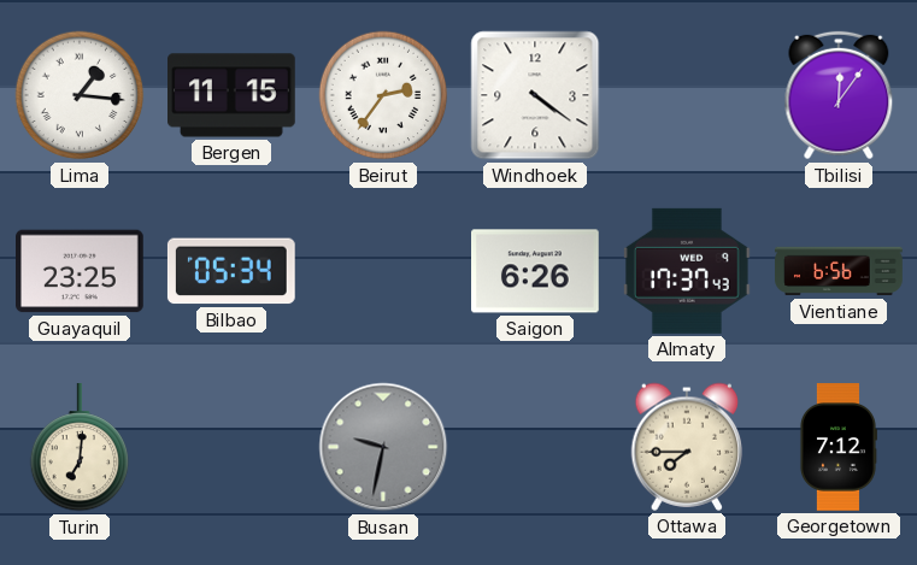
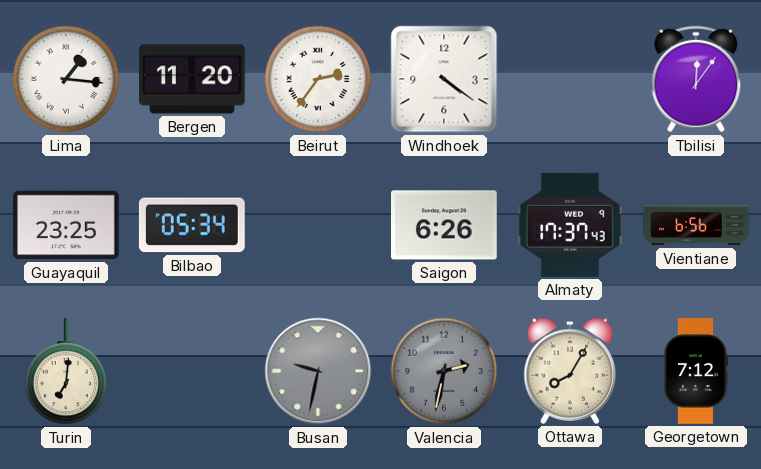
Bergen: 11:15 -> 11:20
Valencia: none -> 2:32
Ottawa: 7:45 -> 8:05
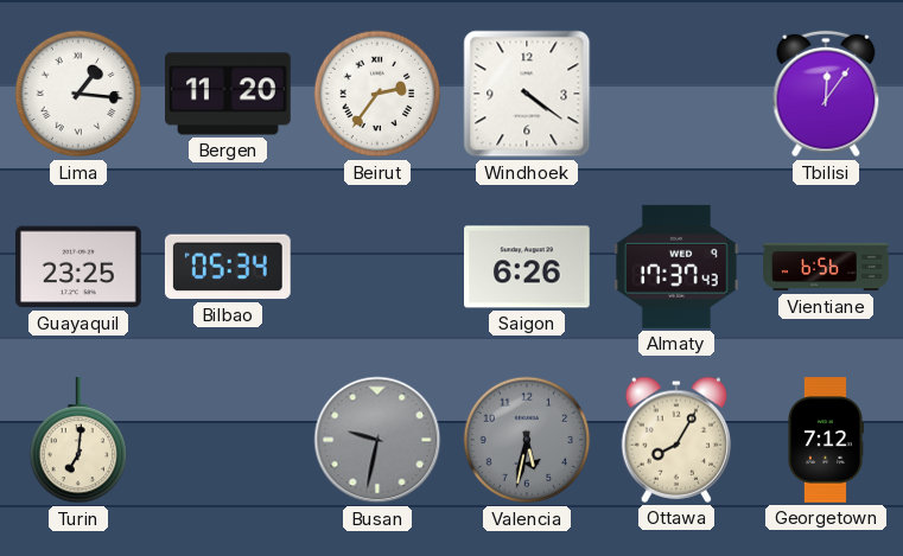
Valencia: 2:32 -> 5:32
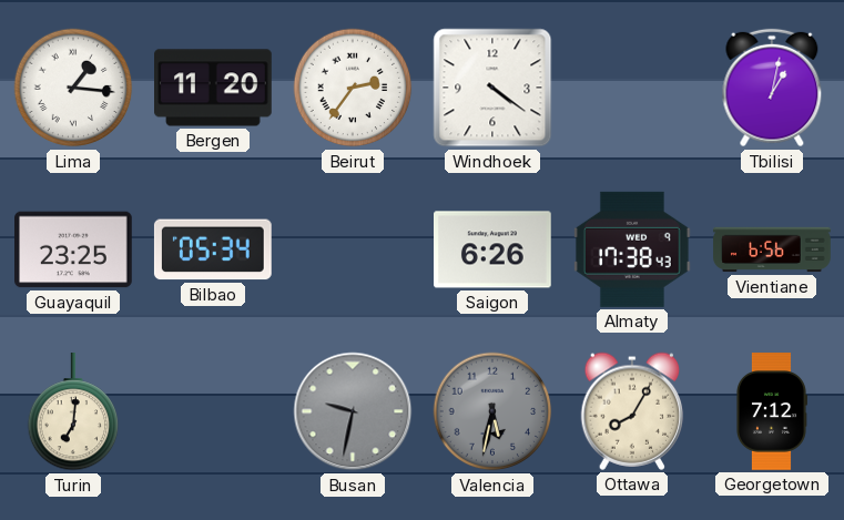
Tbilisi: 12:06 -> 1:02
Almaty: 17:37 -> 17:38
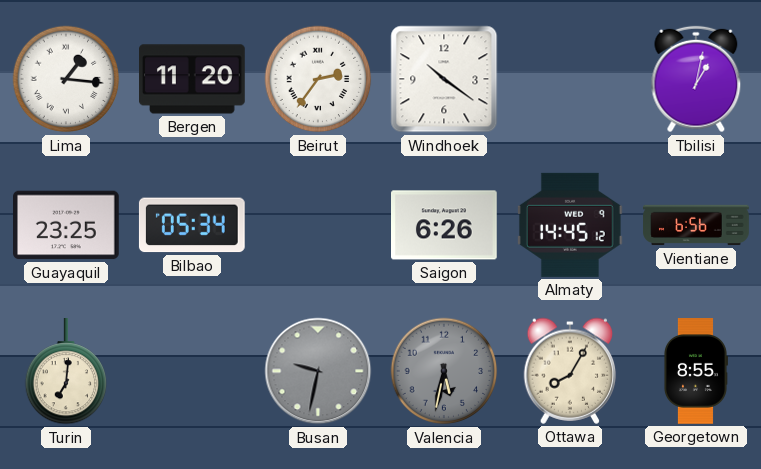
Windhoek: 4:21 -> 10:21
Almaty: 17:38 -> 14:45
Georgetown: 7:12 -> 8:55
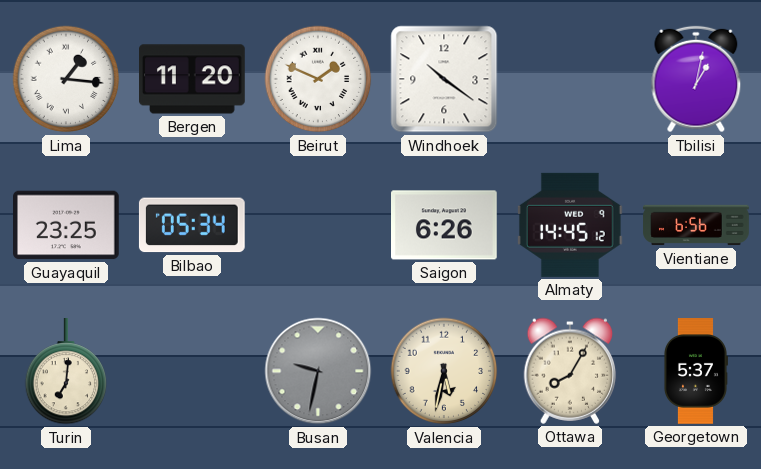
Beirut: 2:36 -> 1:49
Valencia dial: grey -> cream
Georgetown: 8:55 -> 5:37
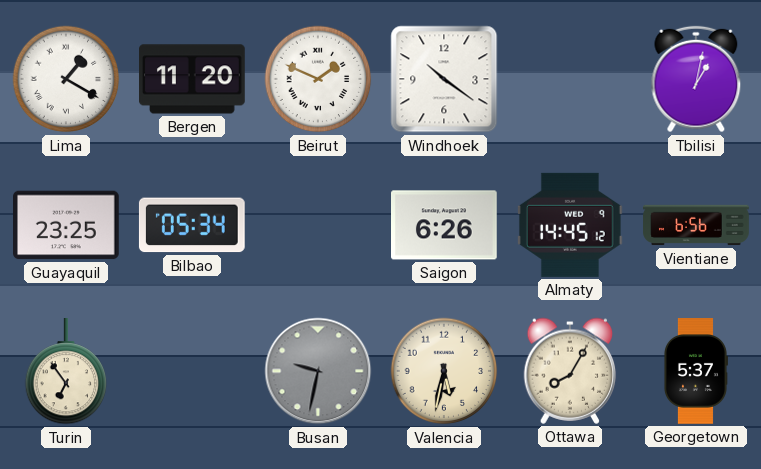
Lima: 1:16 -> 1:20
Turin: 7:01 -> 6:54
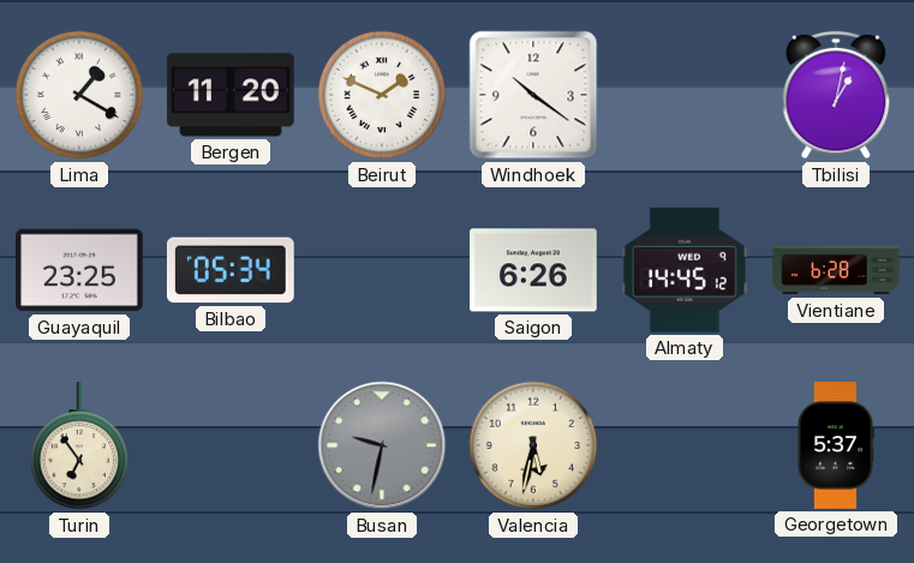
Vientiane: 6:56 -> 6:28
Ottawa: 8:05 -> none
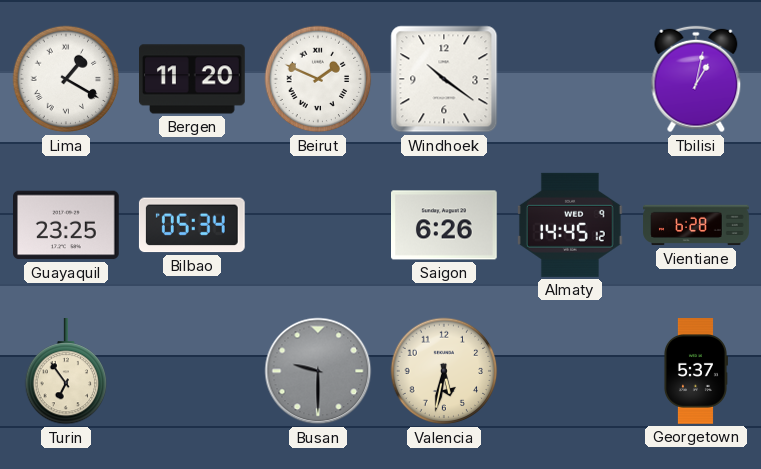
Busan: 9:32 -> 9:30
